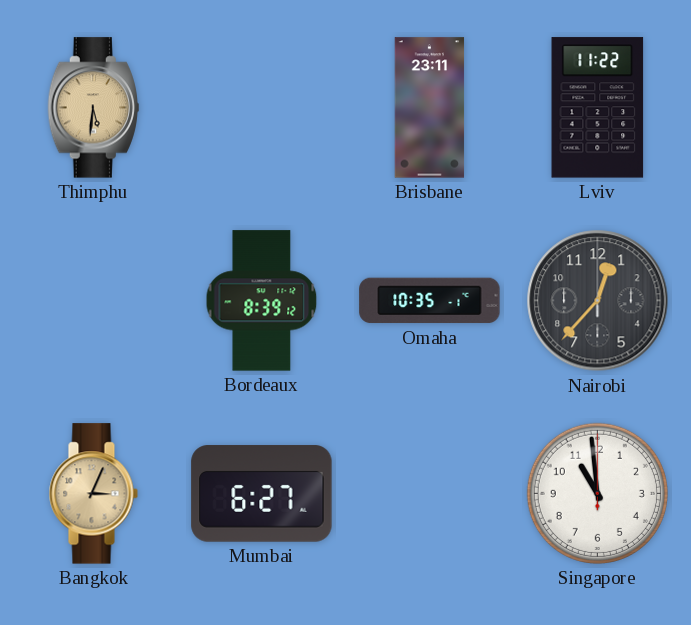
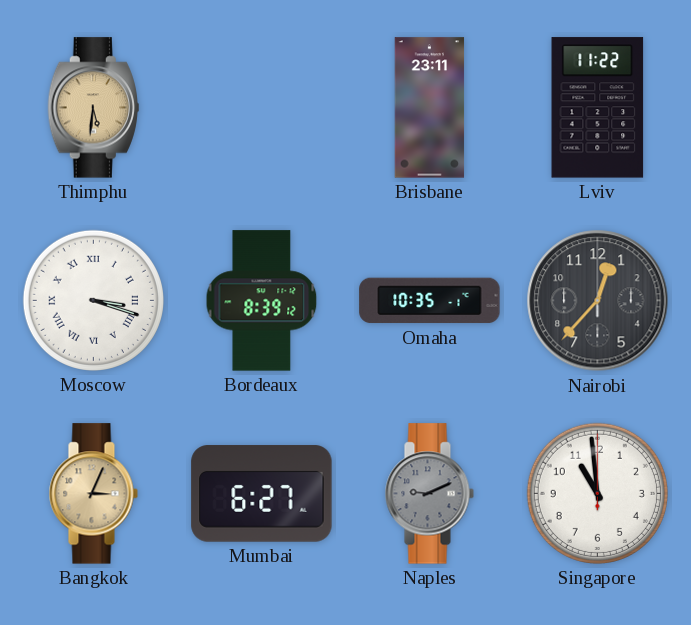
Moscow: none -> 3:18
Naples: none -> 9:11
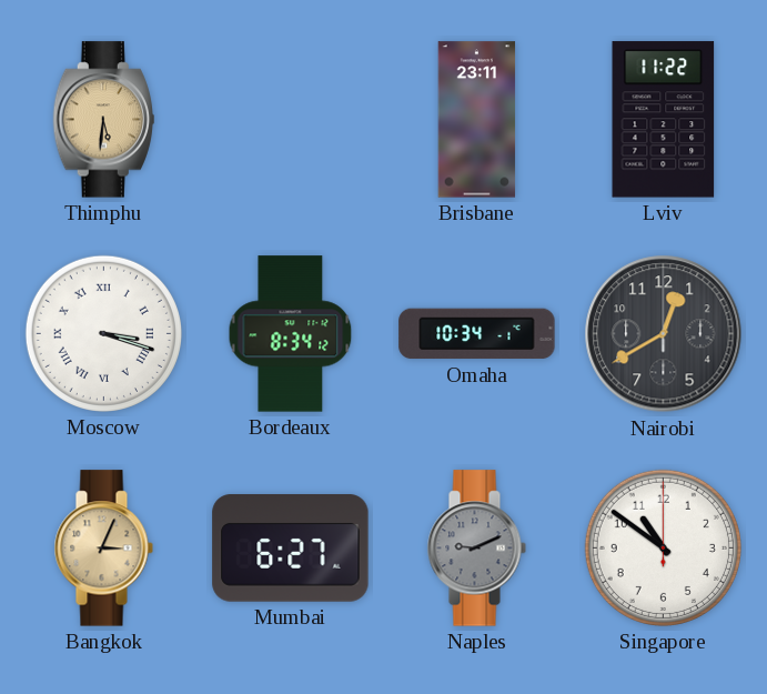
Bordeaux: 8:39 -> 8:34
Omaha: 10:35 -> 10:34
Nairobi: 12:37 -> 12:40
Singapore: 10:59 -> 10:51
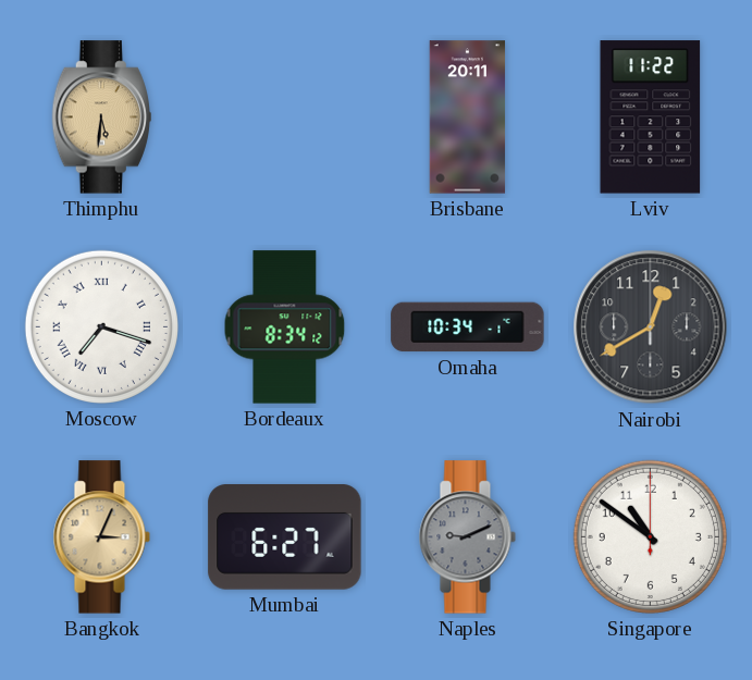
Brisbane: 23:11 -> 20:11
Moscow: 3:18 -> 7:18
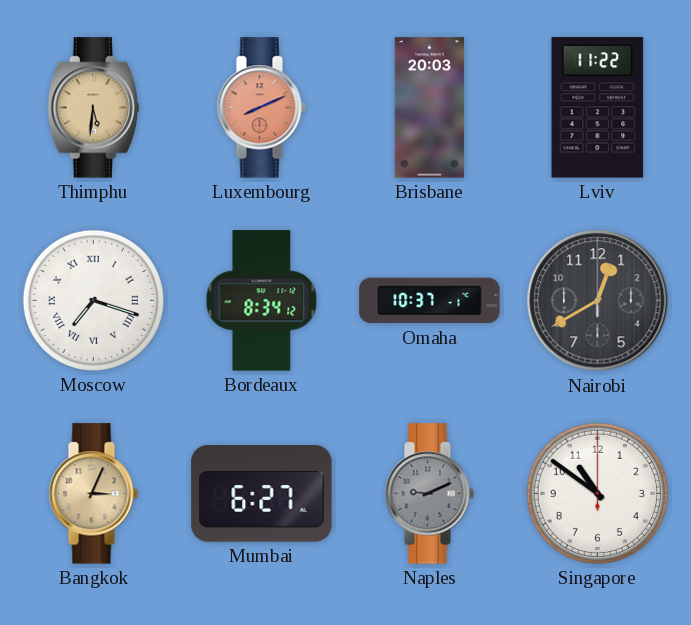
Luxembourg: none -> 8:11
Brisbane: 20:11 -> 20:03
Omaha: 10:34 -> 10:37
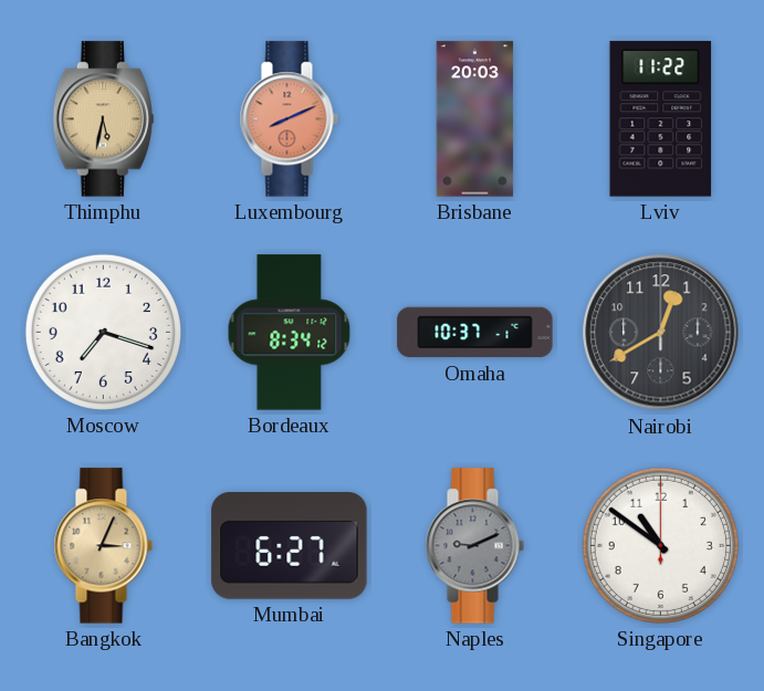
Thimphu: 5:31 -> 5:32
Moscow numerals: Roman -> Arabic
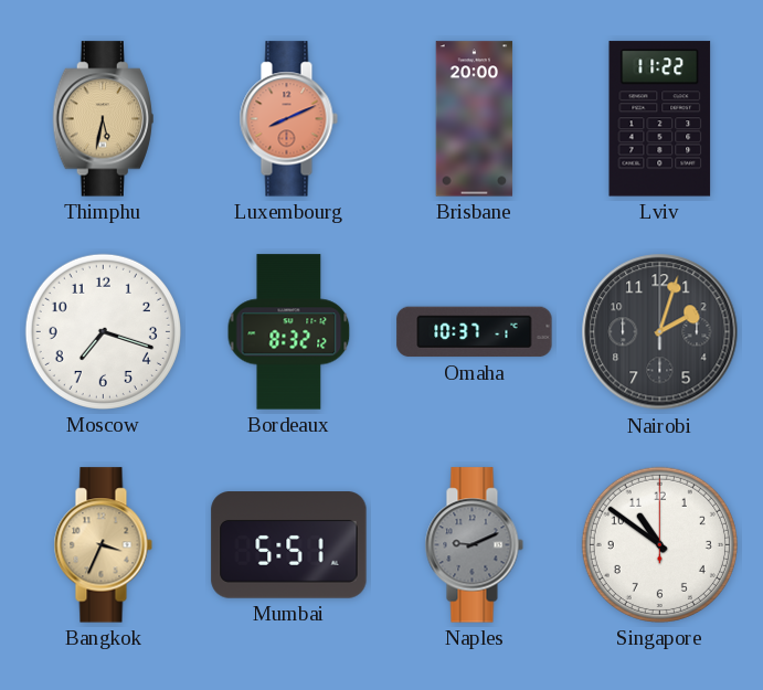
Brisbane: 20:03 -> 20:00
Bordeaux: 8:34 -> 8:32
Nairobi: 12:40 -> 2:03
Bangkok: 3:04 -> 3:34
Mumbai: 6:27 -> 5:51
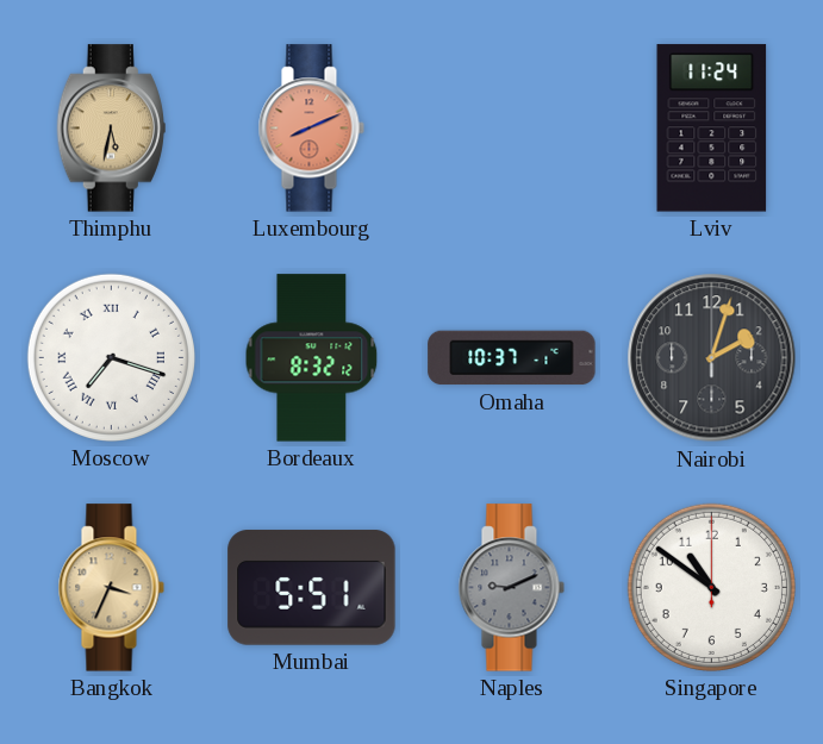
Brisbane: 20:00 -> none
Lviv: 11:22 -> 11:24
Moscow numerals: Arabic -> Roman
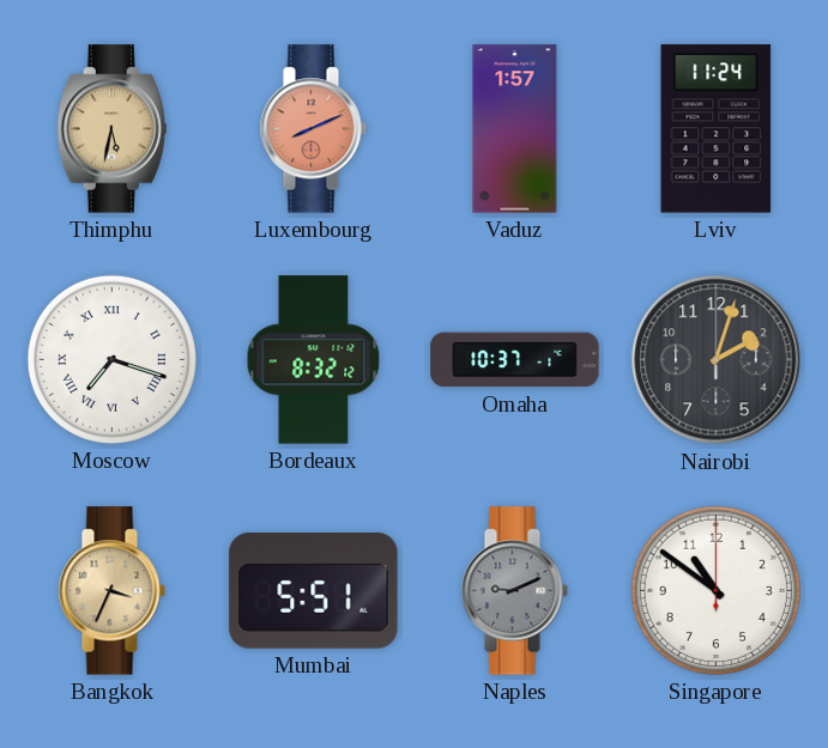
Vaduz: none -> 1:57
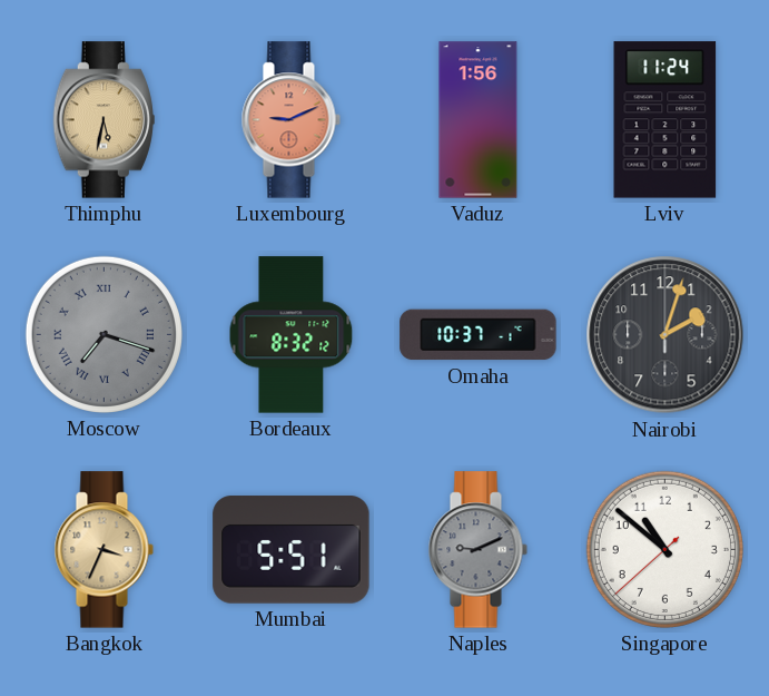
Luxembourg: 8:11 -> 9:11
Vaduz: 1:57 -> 1:56
Moscow dial: white -> grey
Singapore: 10:51:00 -> 10:51:38
